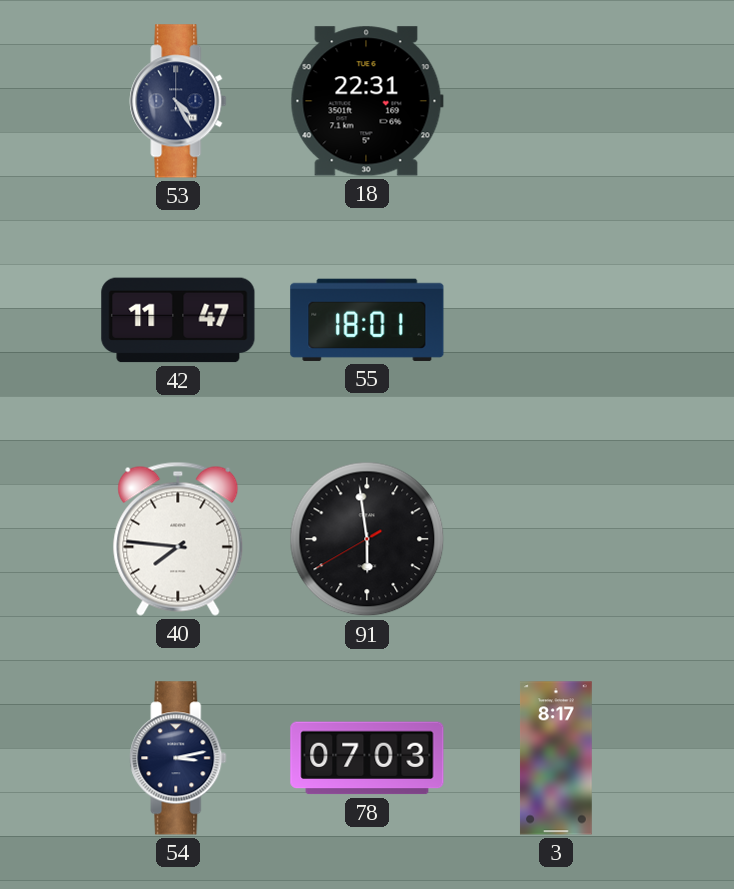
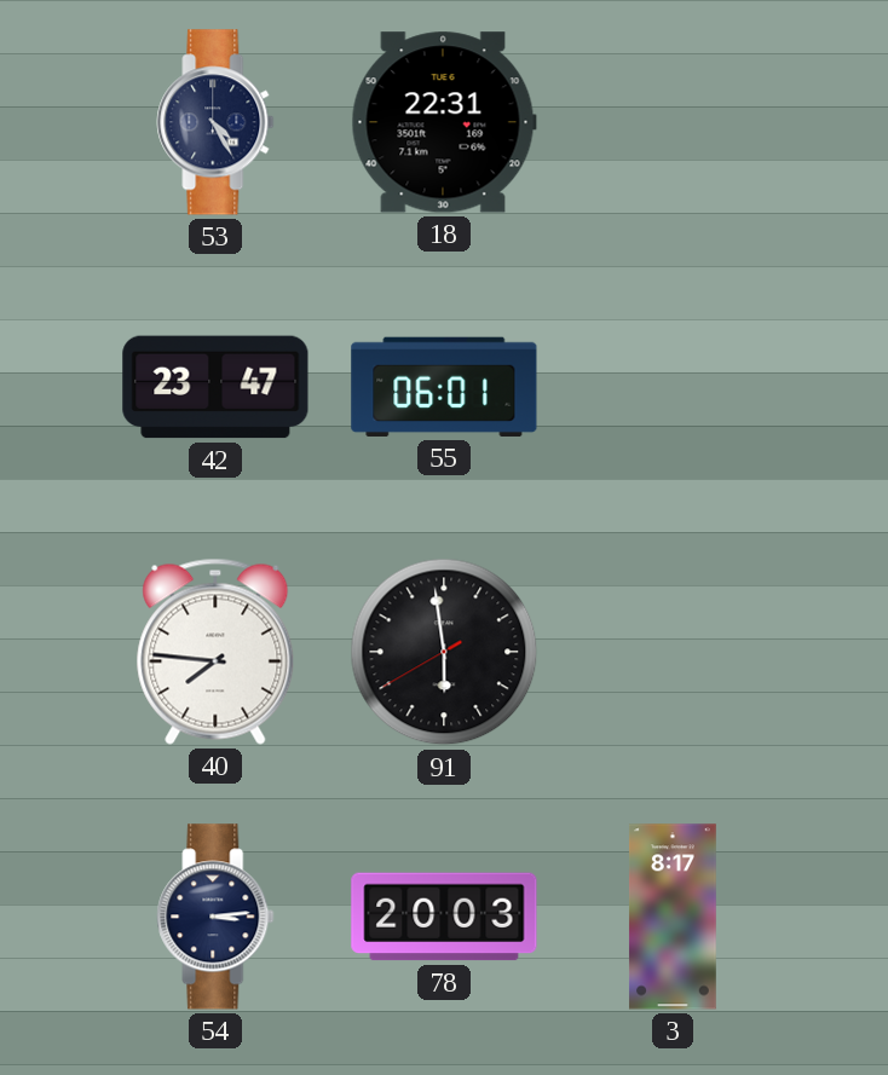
42: 11:47 -> 23:47
55: 18:01 -> 06:01
54: 3:13 -> 3:14
78: 07:03 -> 20:03
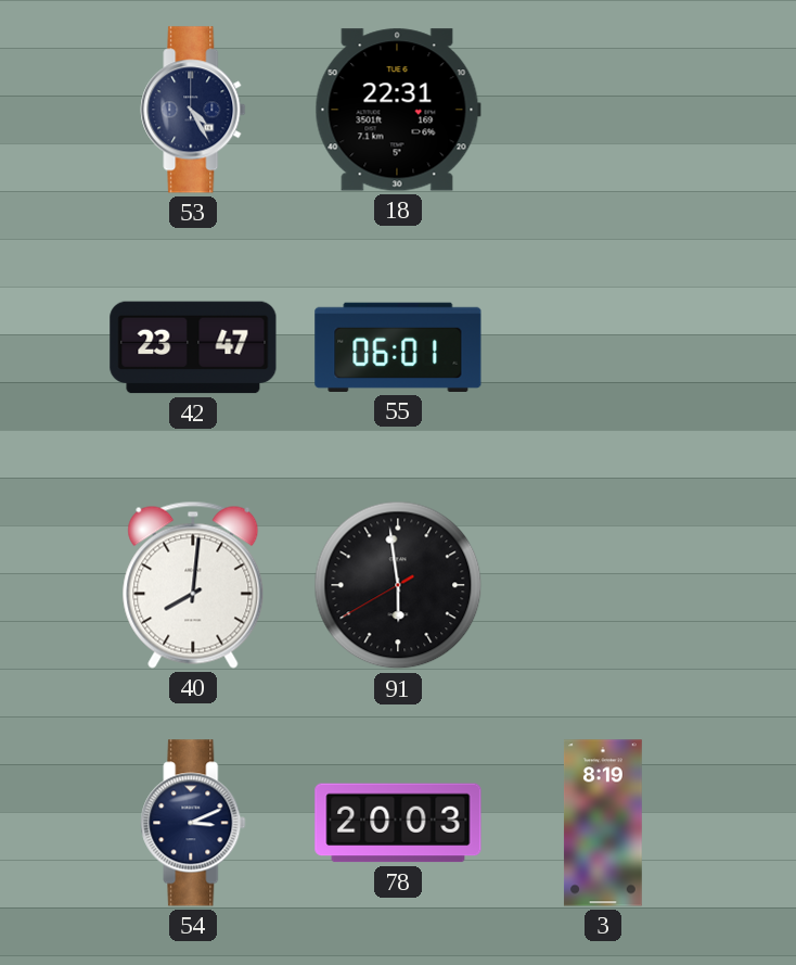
40: 7:46 -> 8:01
54: 3:14 -> 3:11
3: 8:17 -> 8:19
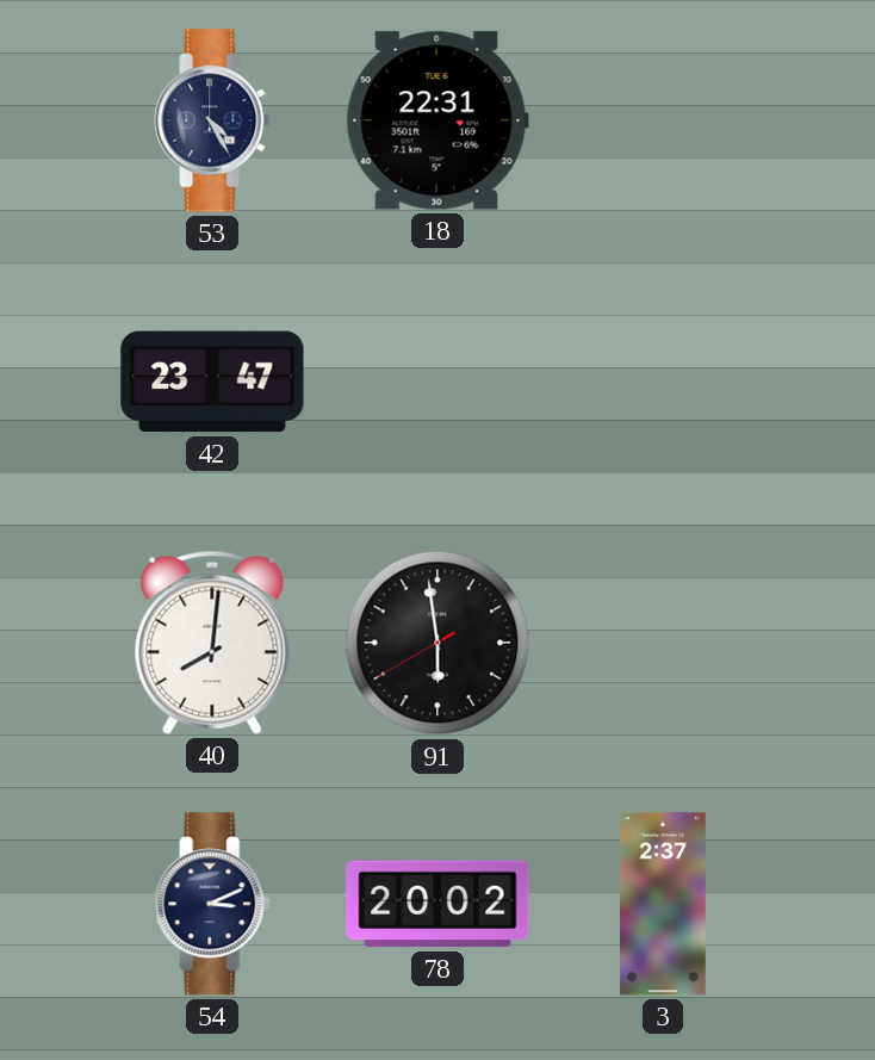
55: 06:01 -> none
78: 20:03 -> 20:02
3: 8:19 -> 2:37
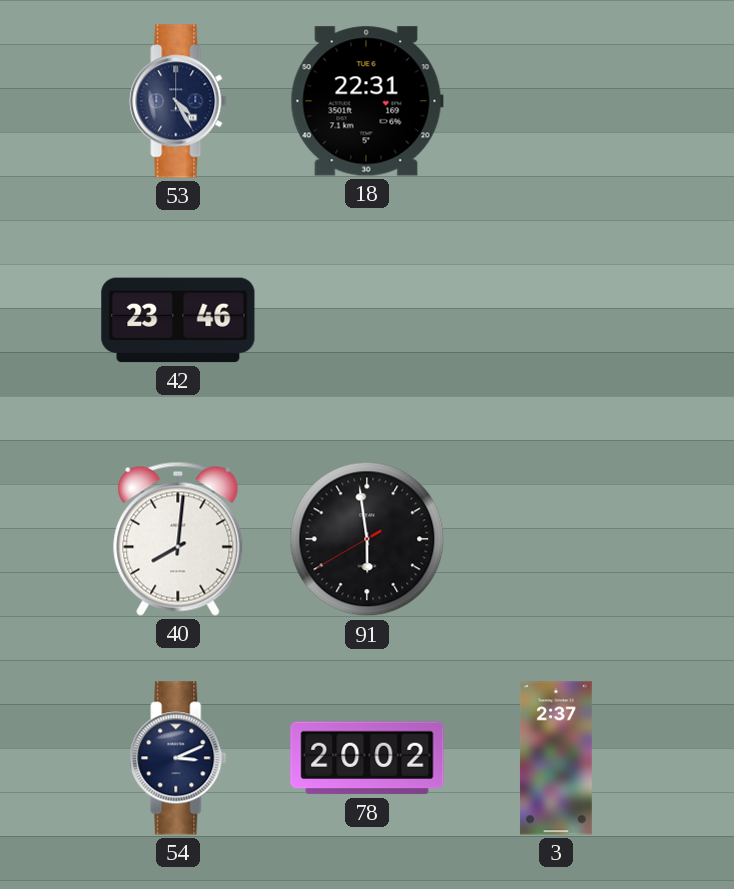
42: 23:47 -> 23:46
